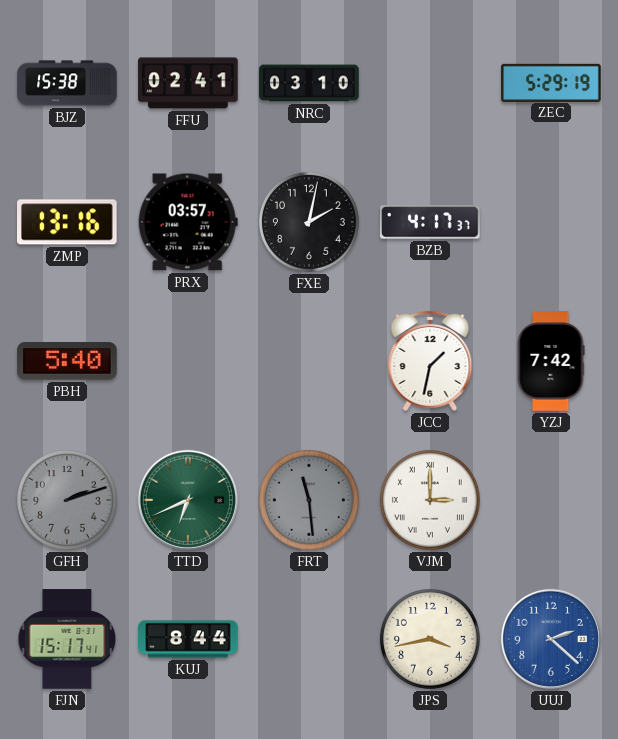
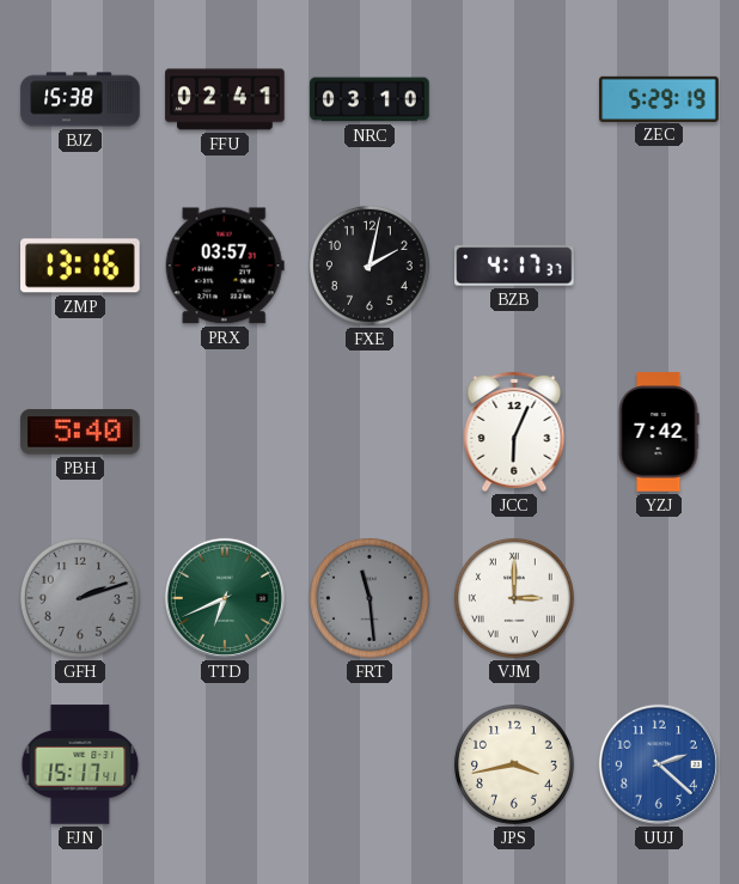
JCC: 1:32 -> 6:04
KUJ: 8:44 -> none
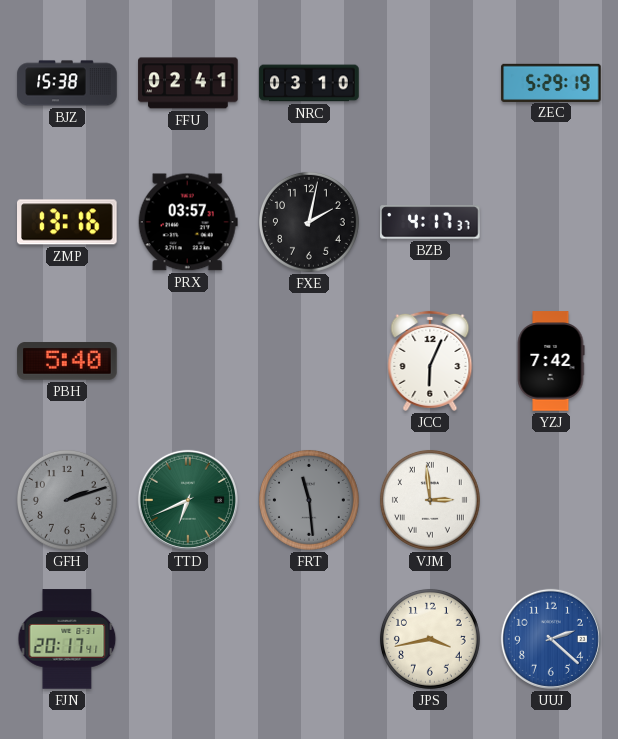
VJM: 3:00 -> 2:59
FJN: 15:17 -> 20:17
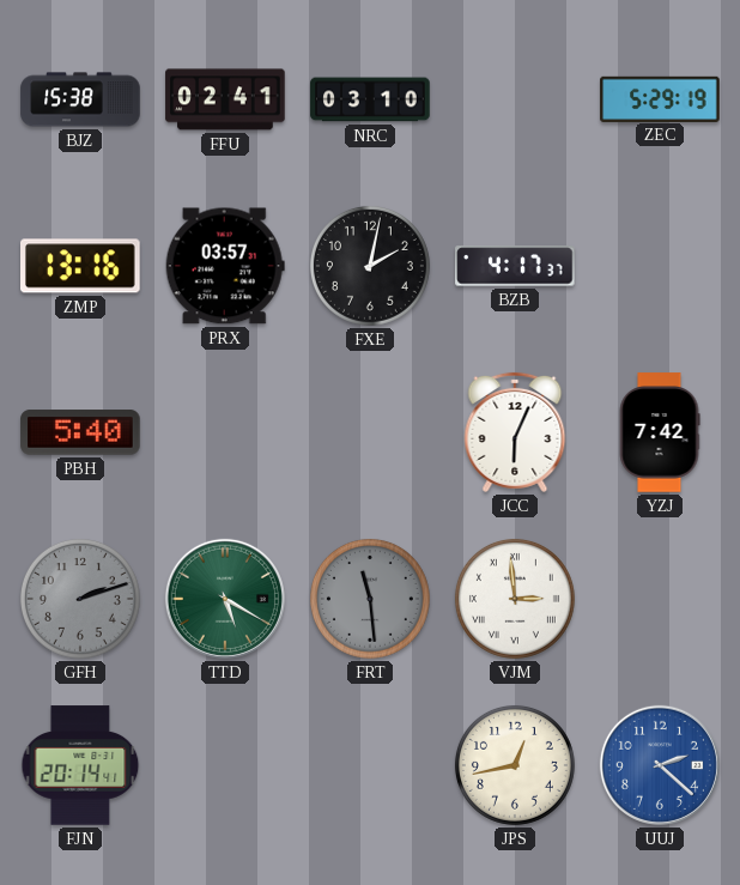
TTD: 6:41 -> 5:20
FJN: 20:17 -> 20:14
JPS: 3:43 -> 12:43
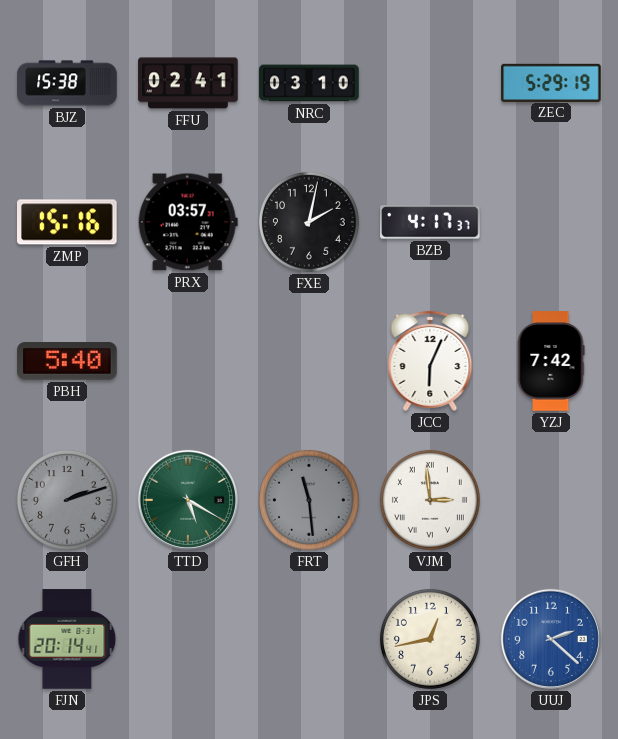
ZMP: 13:16 -> 15:16
